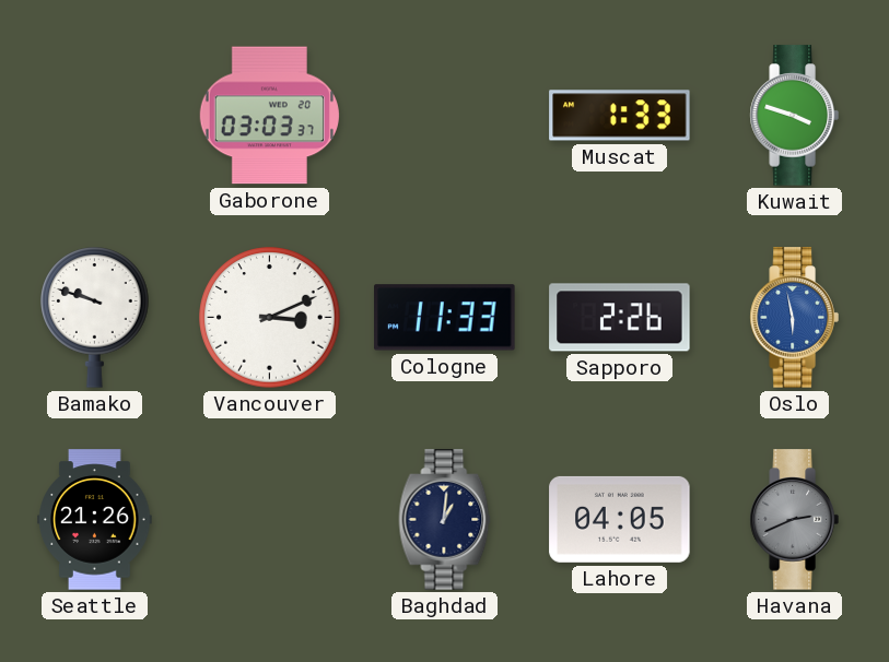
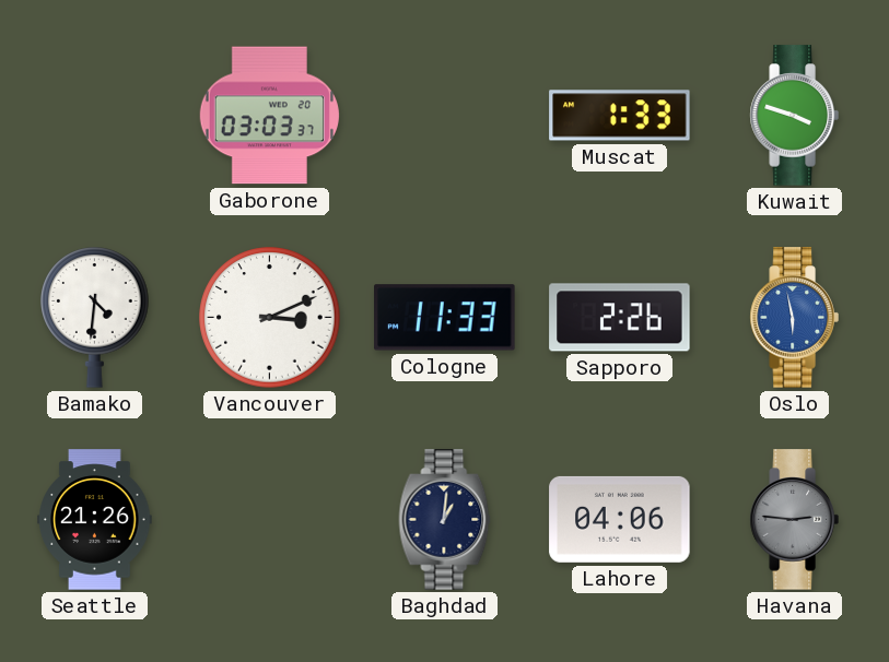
Bamako: 9:48 -> 4:31
Lahore: 04:05 -> 04:06
Havana: 2:41 -> 2:46
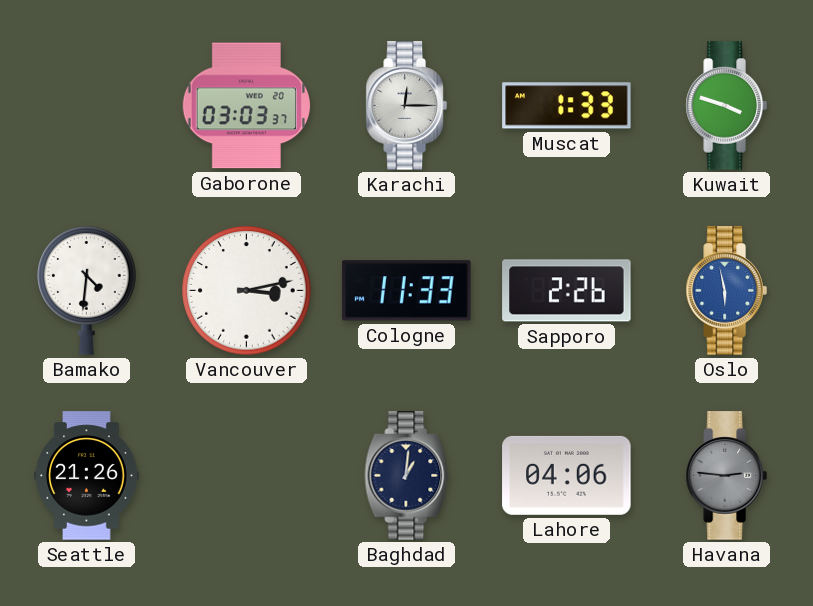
Karachi: none -> 12:15
Vancouver: 3:11 -> 3:13
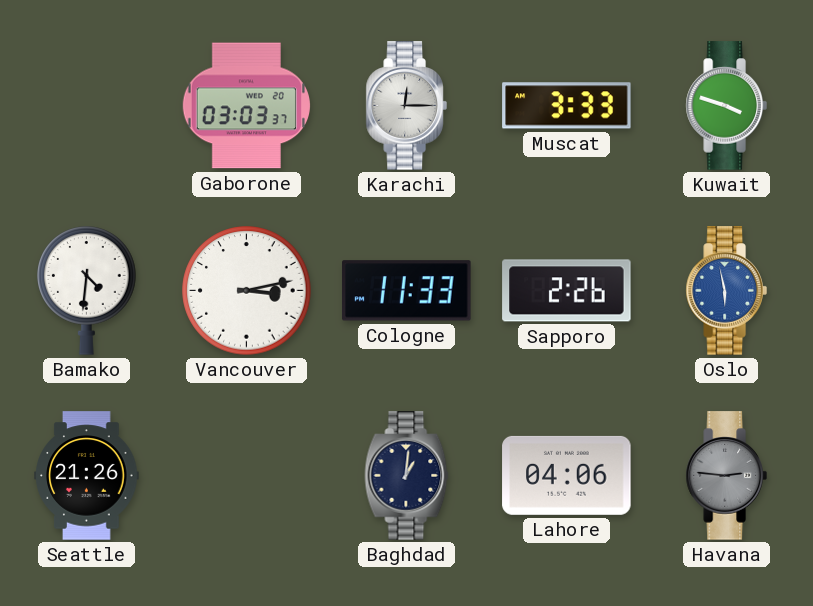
Muscat: 1:33 -> 3:33
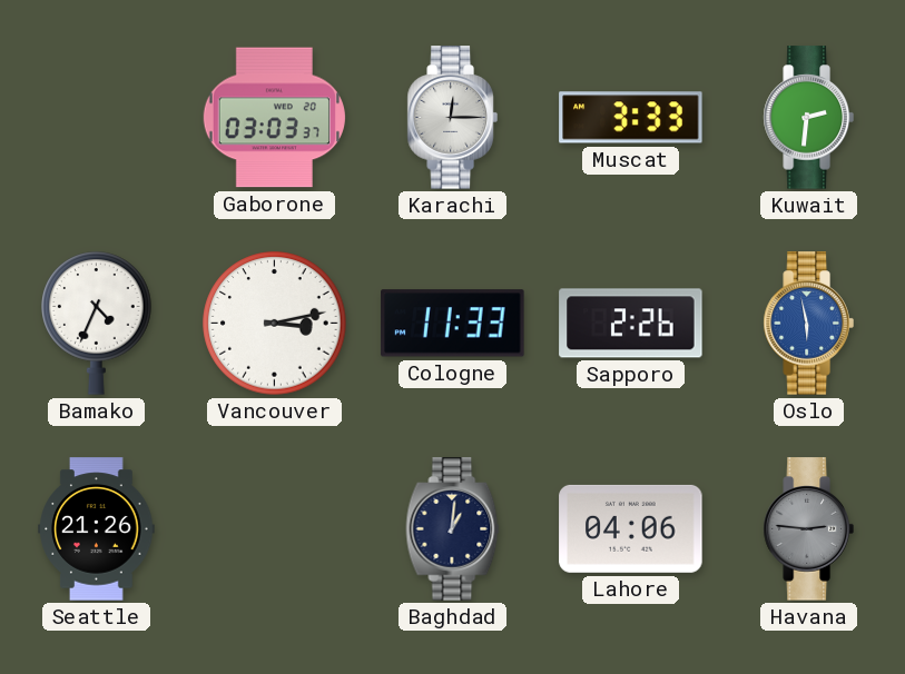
Kuwait: 3:48 -> 2:31
Bamako: 4:31 -> 4:34
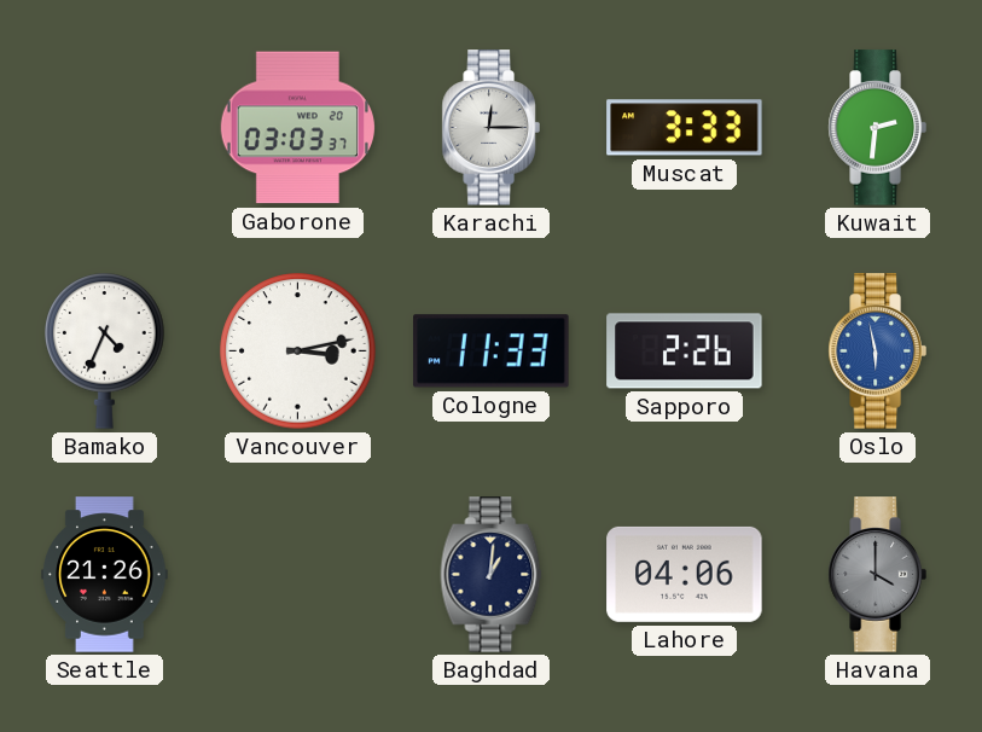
Havana: 2:46 -> 4:00
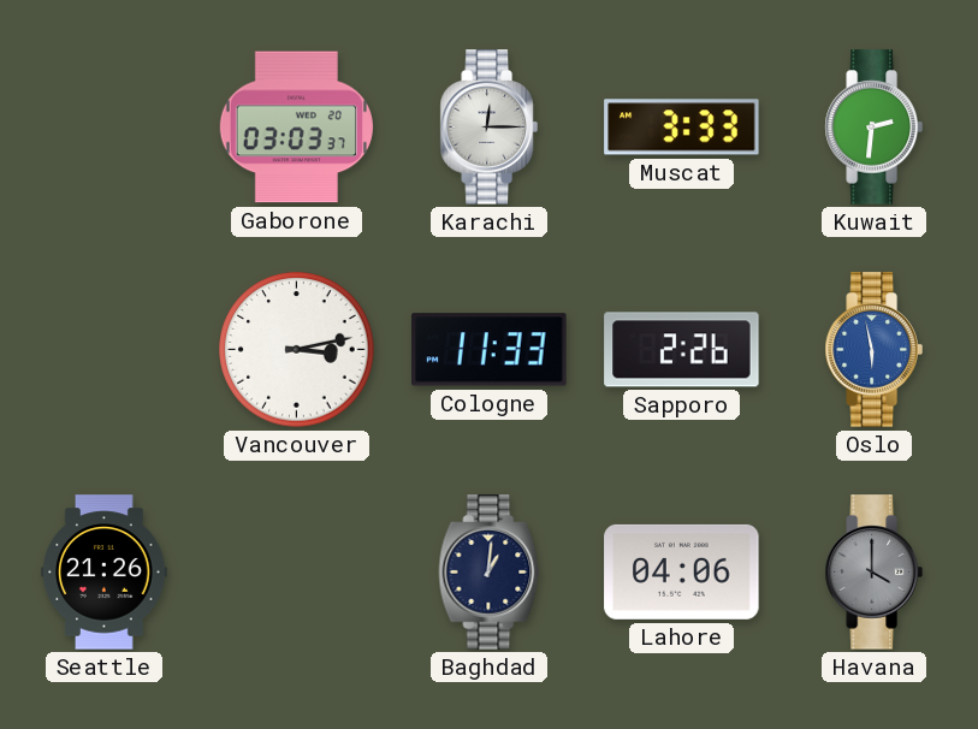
Bamako: 4:34 -> none
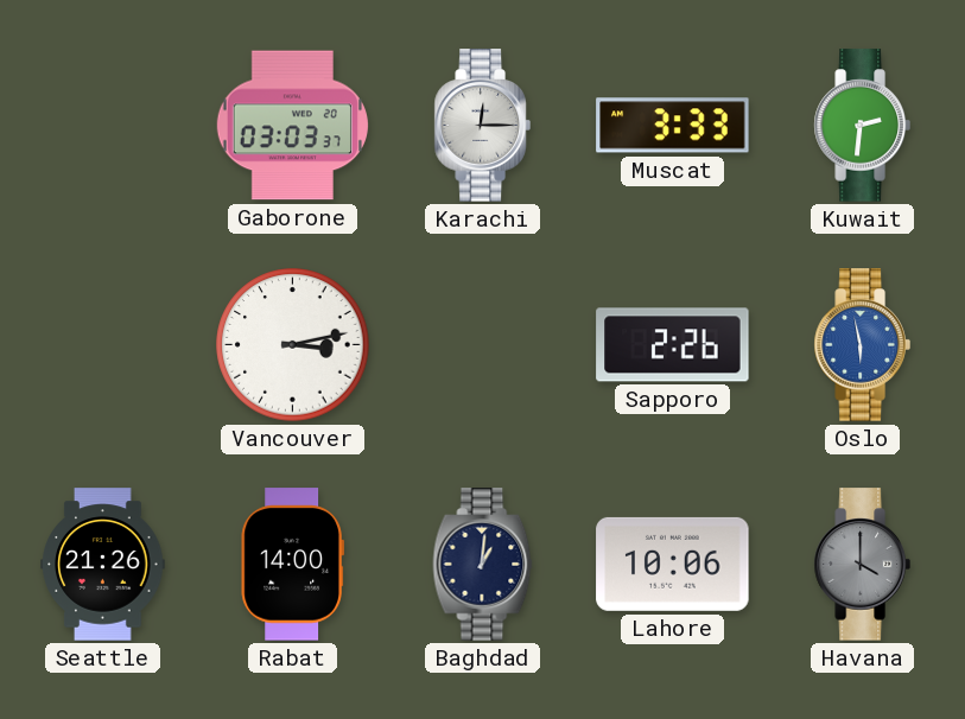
Cologne: 11:33 -> none
Rabat: none -> 14:00
Lahore: 04:06 -> 10:06
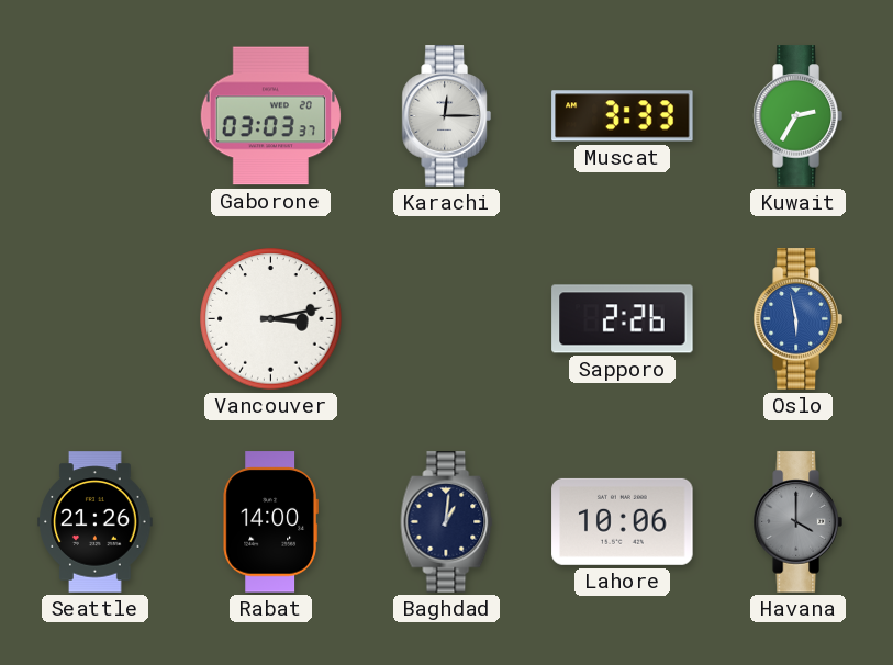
Kuwait: 2:31 -> 2:35
